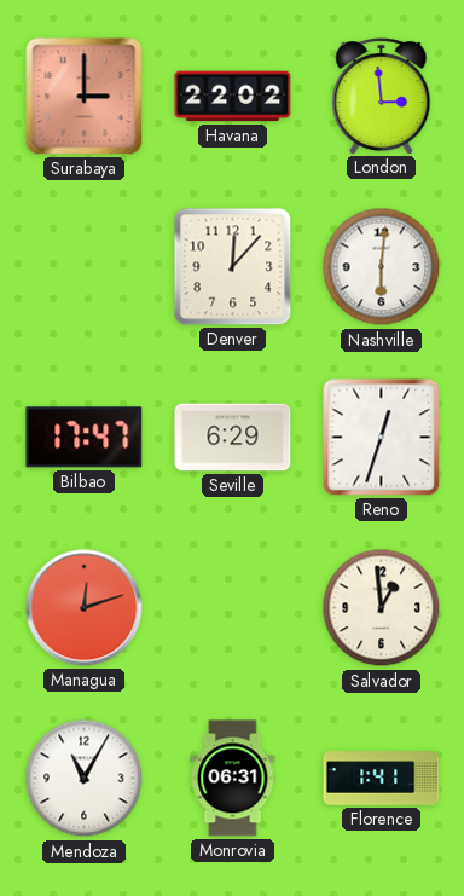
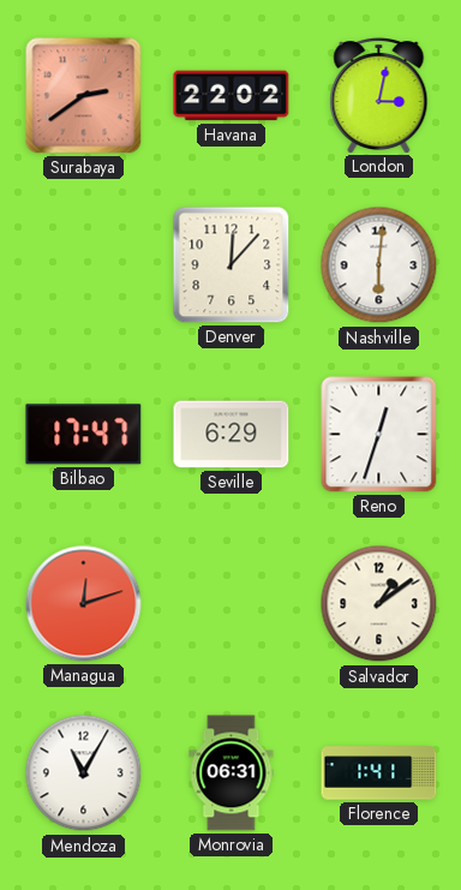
Surabaya: 3:00 -> 2:39
London: 2:59 -> 3:02
Salvador: 12:59 -> 1:09
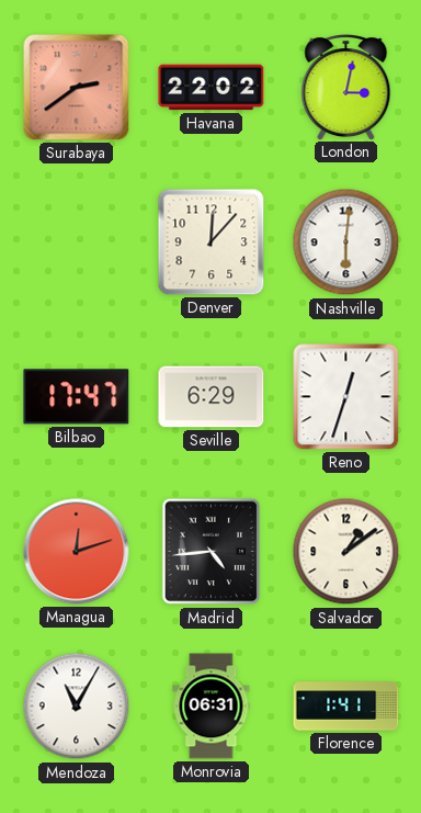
Madrid: none -> 4:44
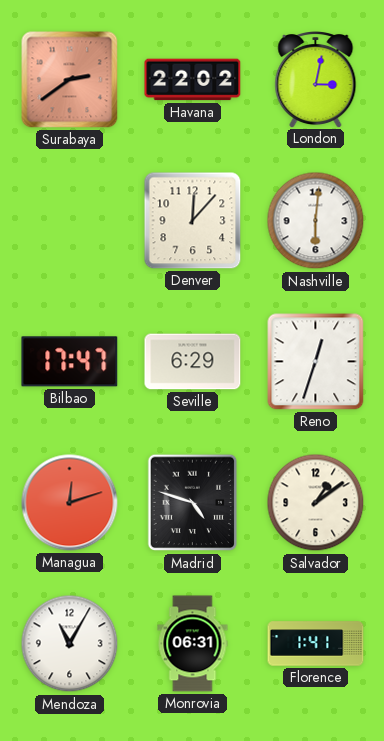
Madrid: 4:44 -> 4:48
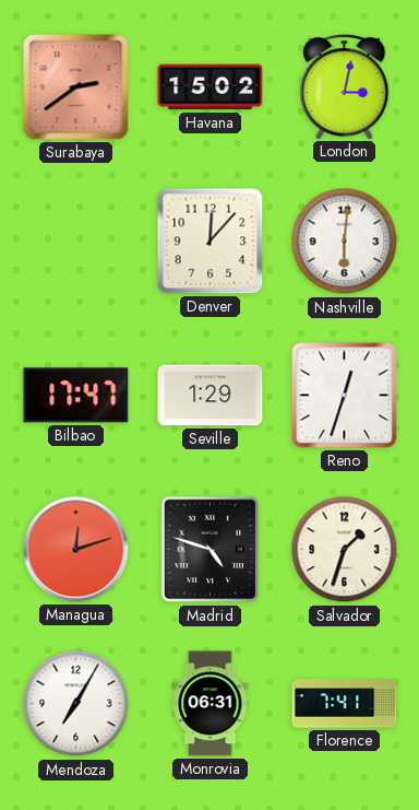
Havana: 22:02 -> 15:02
Seville: 6:29 -> 1:29
Salvador: 1:09 -> 1:33
Mendoza: 11:05 -> 7:05
Florence: 1:41 -> 7:41
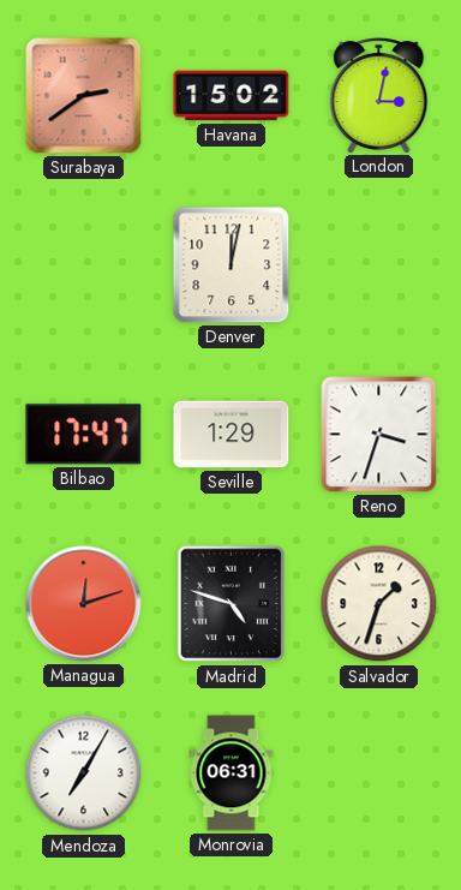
Denver: 12:07 -> 12:02
Nashville: 6:01 -> none
Reno: 12:33 -> 3:33
Florence: 7:41 -> none
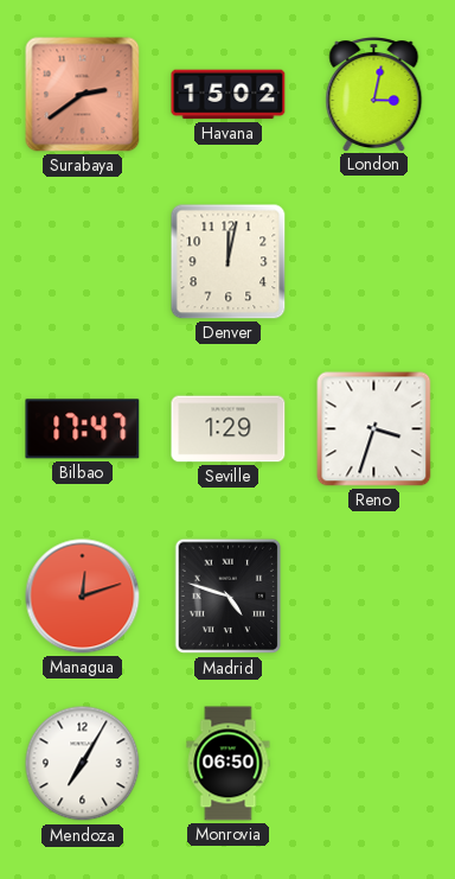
Salvador: 1:33 -> none
Monrovia: 06:31 -> 06:50
